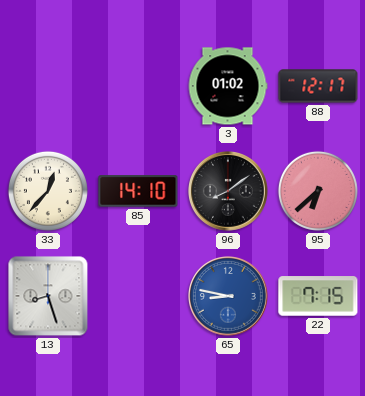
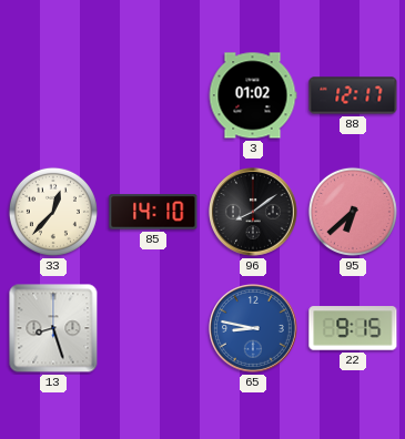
22: 7:15 -> 9:15
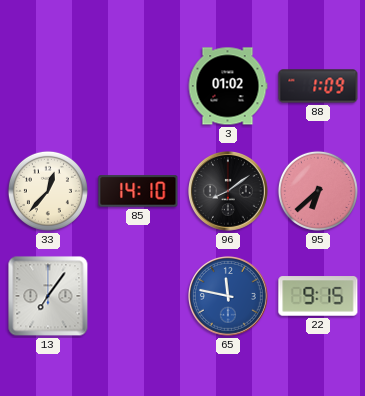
88: 12:17 -> 1:09
13: 8:27 -> 7:06
65: 8:47 -> 11:47
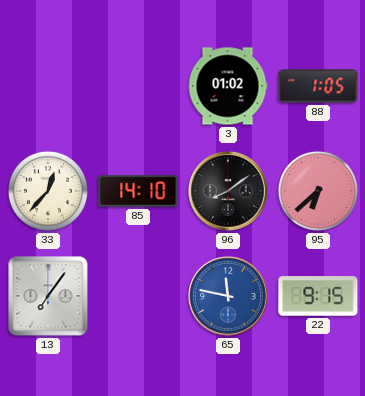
88: 1:09 -> 1:05
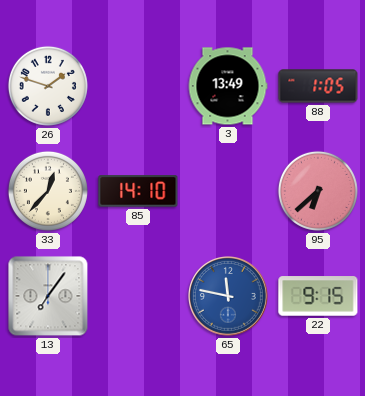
26: none -> 1:48
3: 01:02 -> 13:49
96: 8:09 -> none
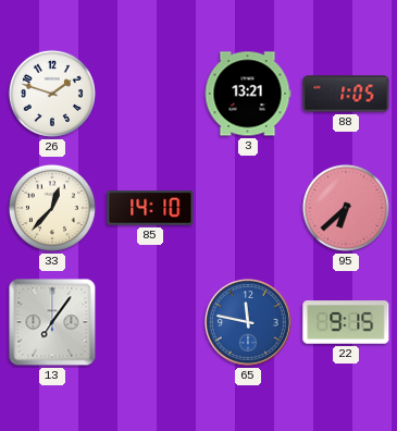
3: 13:49 -> 13:21
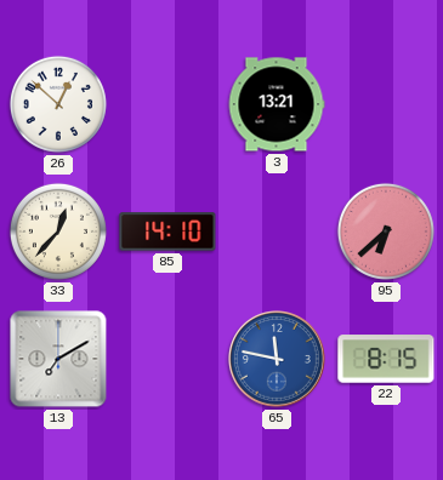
26: 1:48 -> 12:52
88: 1:05 -> none
13: 7:06 -> 7:10
22: 9:15 -> 8:15
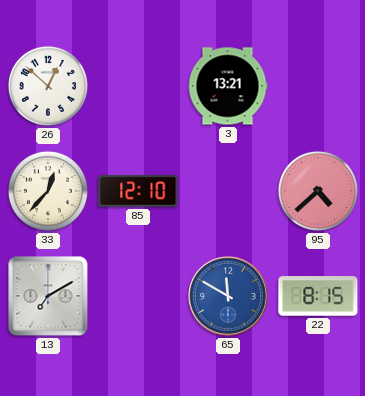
85: 14:10 -> 12:10
95: 6:38 -> 4:38
65: 11:47 -> 11:50
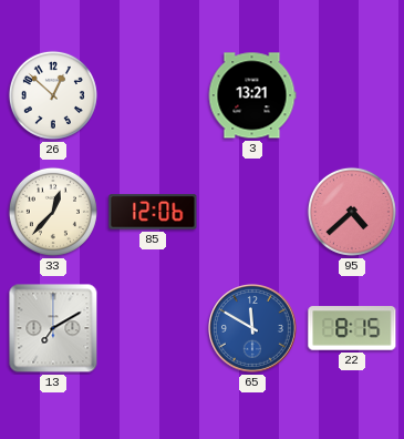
85: 12:10 -> 12:06
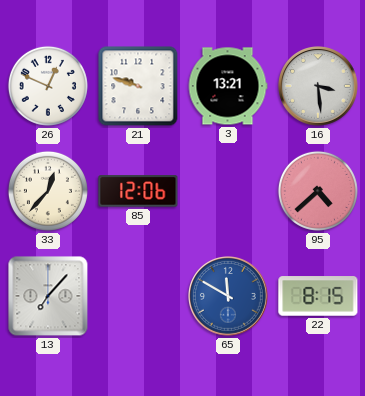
26: 12:52 -> 12:49
21: none -> 9:48
16: none -> 3:29
13: 7:10 -> 7:07
